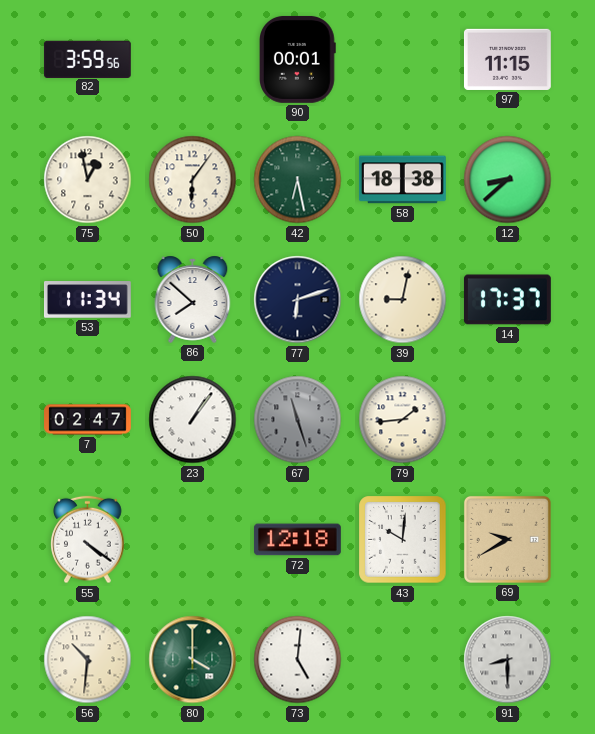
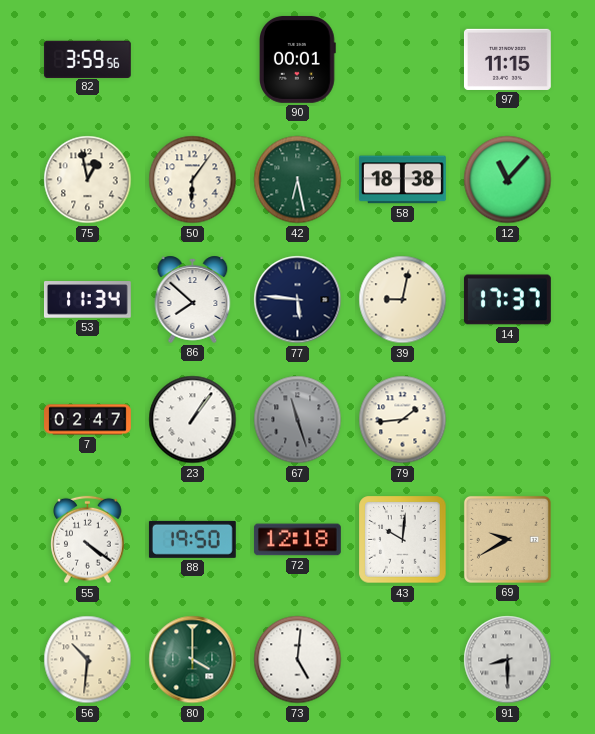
12: 8:38 -> 11:07
77: 6:12 -> 5:46
88: none -> 19:50
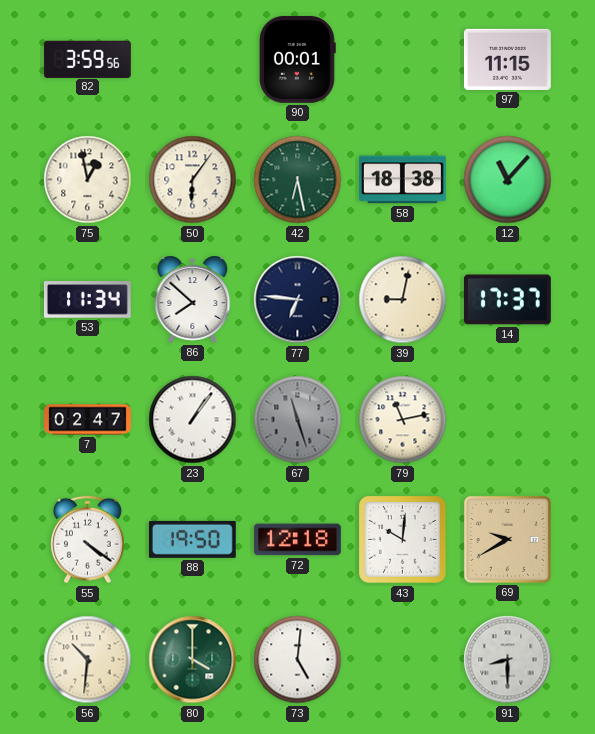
77: 5:46 -> 6:46
79: 1:44 -> 11:13
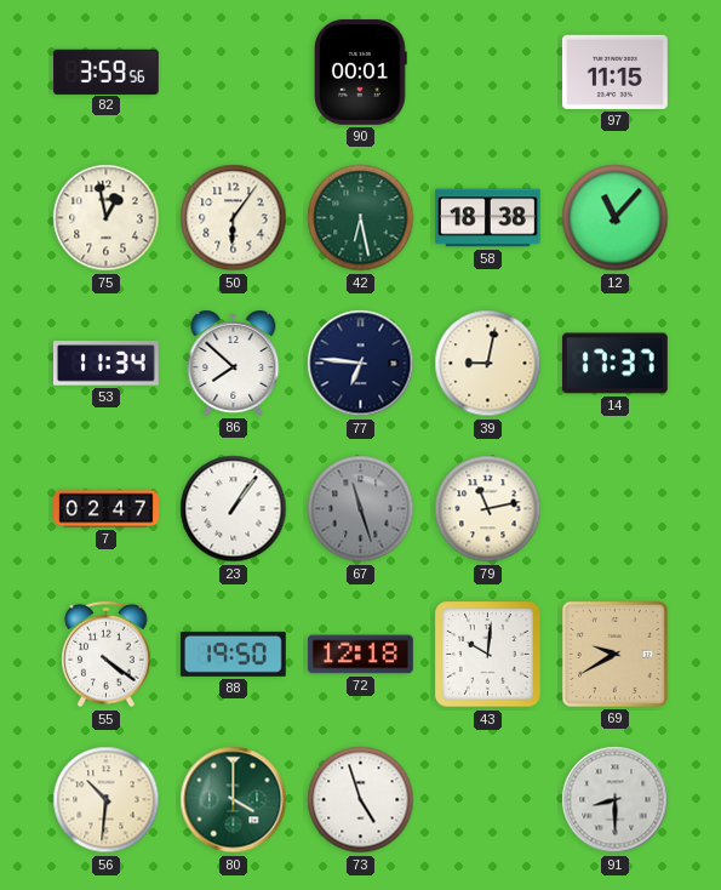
73: 5:01 -> 4:57
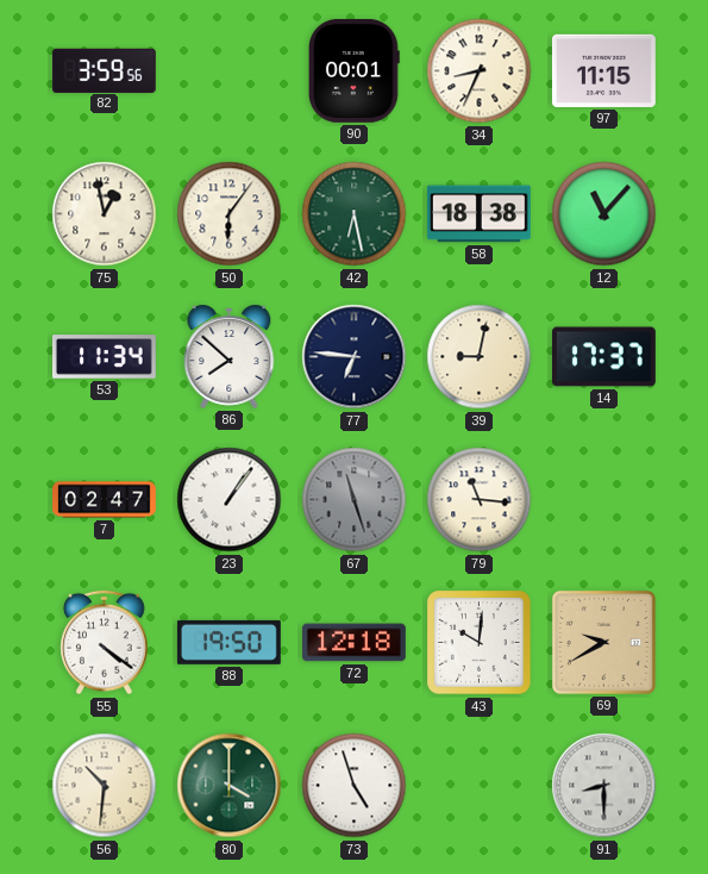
34: none -> 8:34
79: 11:13 -> 11:16
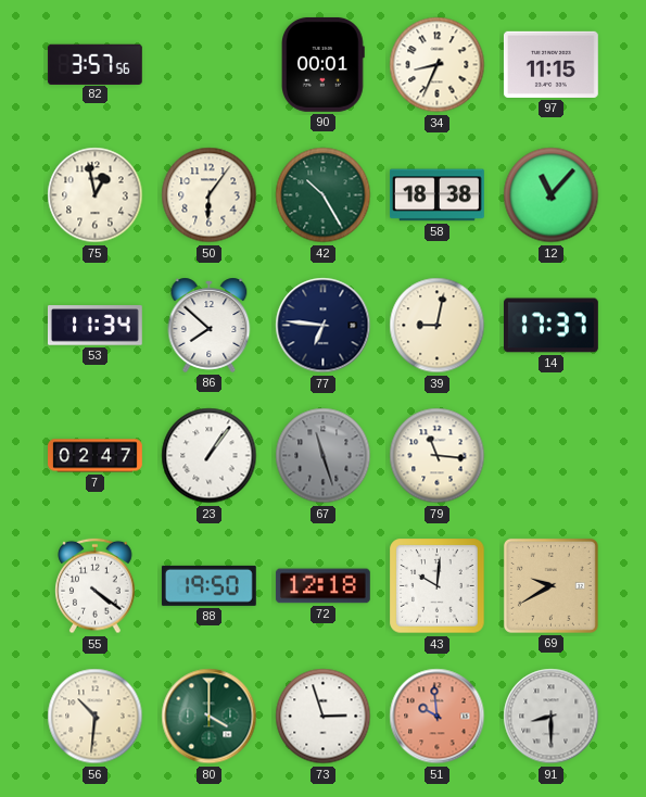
82: 3:59 -> 3:57
42: 6:28 -> 10:25
73: 4:57 -> 2:57
51: none -> 9:59
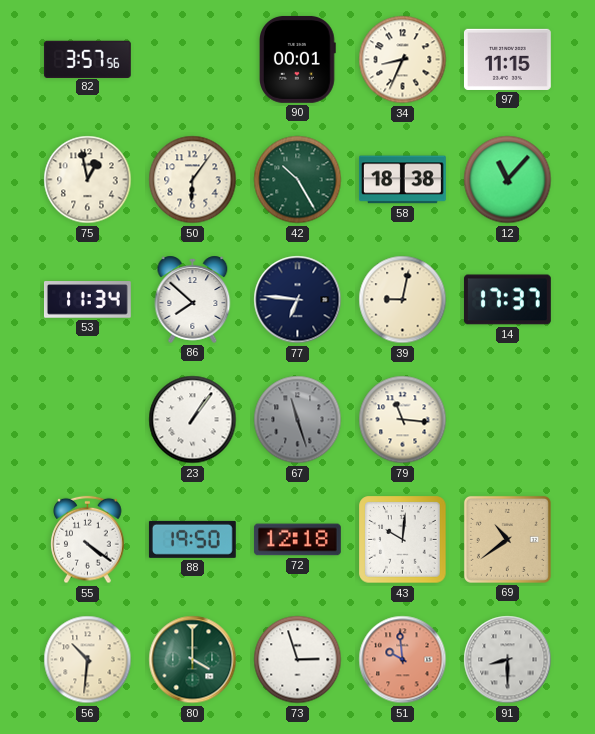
7: 02:47 -> none
69: 9:40 -> 10:39
